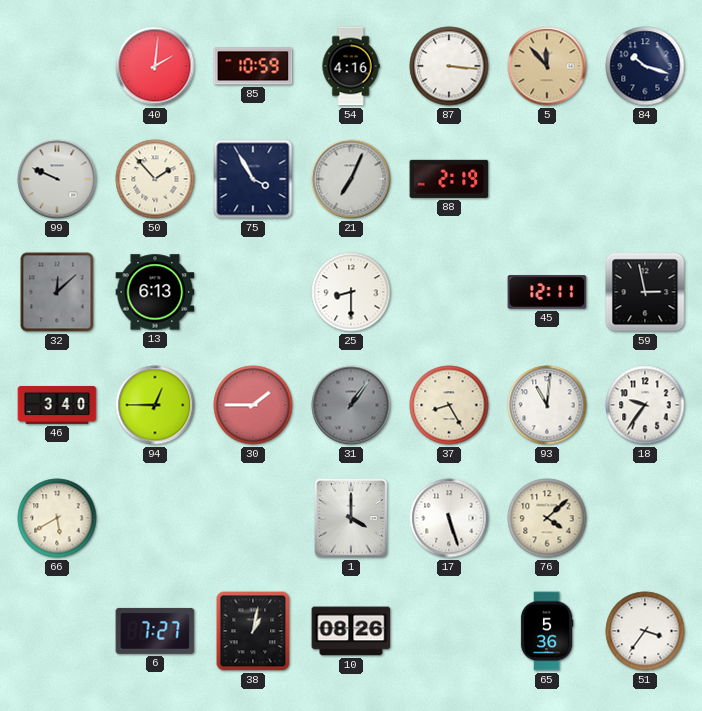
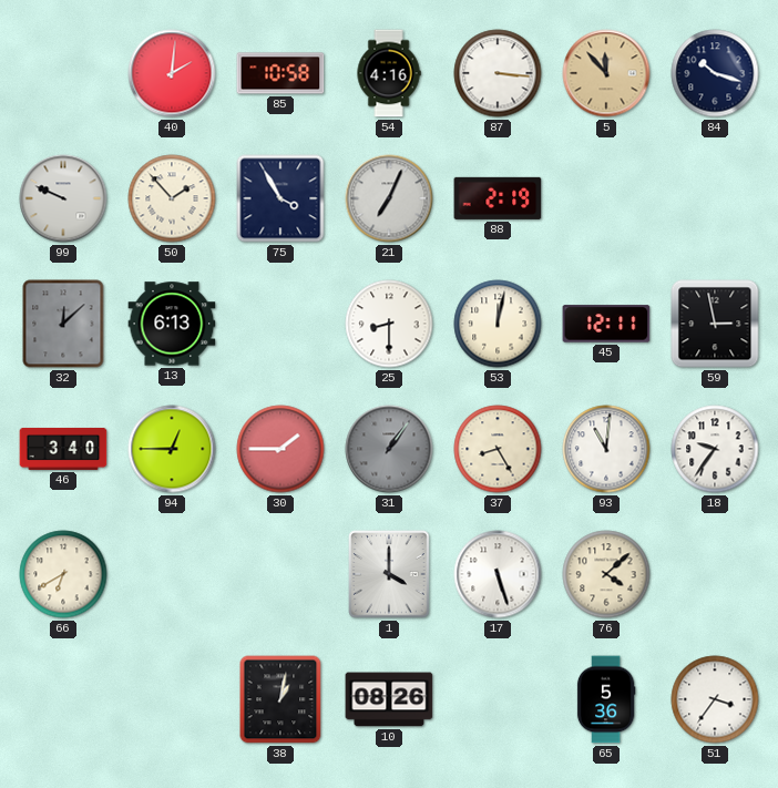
85: 10:59 -> 10:58
53: none -> 12:02
66: 5:40 -> 6:40
6: 7:27 -> none
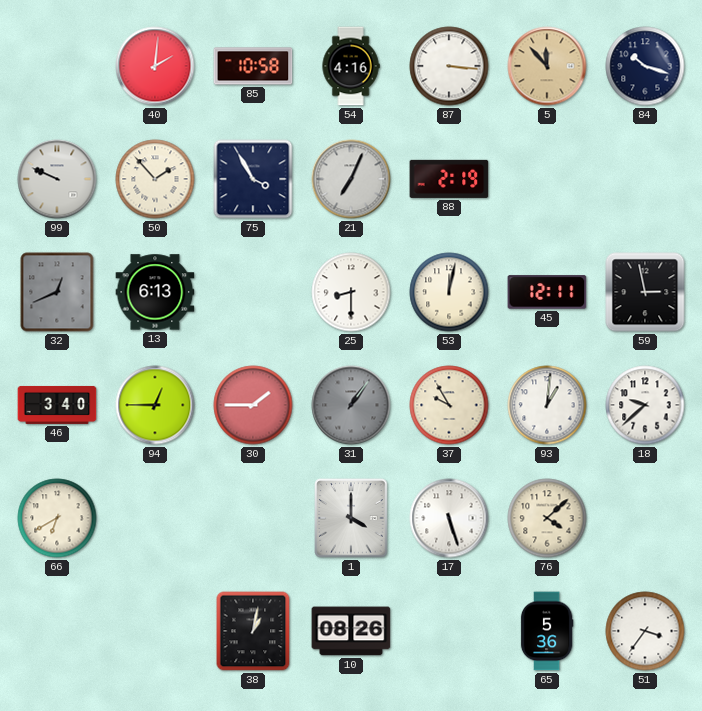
32: 12:08 -> 12:41
37: 8:25 -> 9:55
93: 11:01 -> 1:01
18: 9:36 -> 9:38
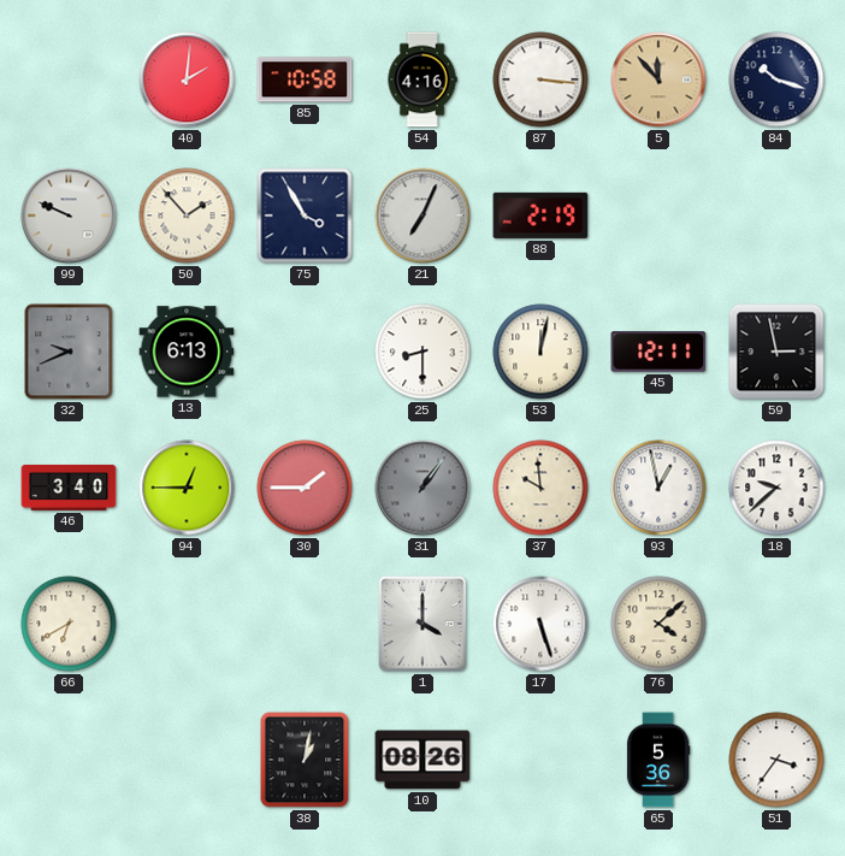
32: 12:41 -> 9:41
37: 9:55 -> 9:59
93: 1:01 -> 12:58
